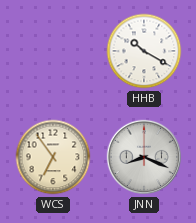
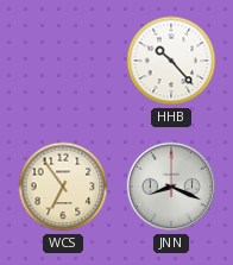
HHB: 10:20 -> 10:23
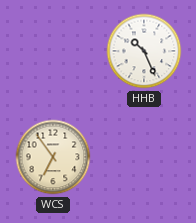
HHB: 10:23 -> 10:26
JNN: 8:19 -> none
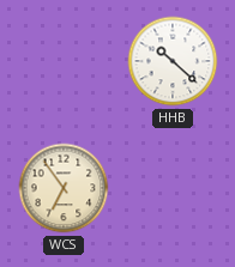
HHB: 10:26 -> 10:22
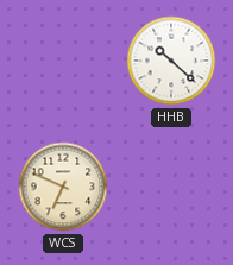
WCS: 6:54 -> 6:49
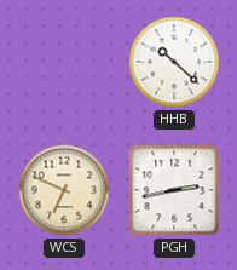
PGH: none -> 2:43
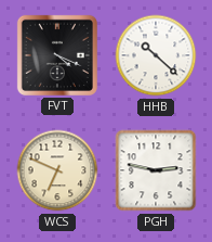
FVT: none -> 4:19
PGH: 2:43 -> 2:47
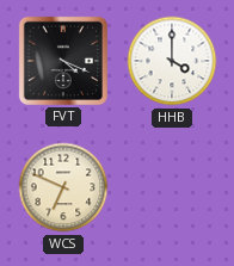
HHB: 10:22 -> 4:00
PGH: 2:47 -> none
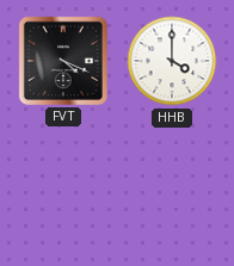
WCS: 6:49 -> none
